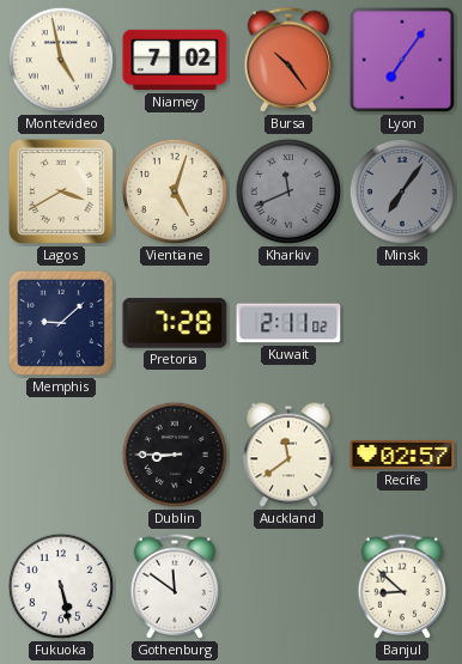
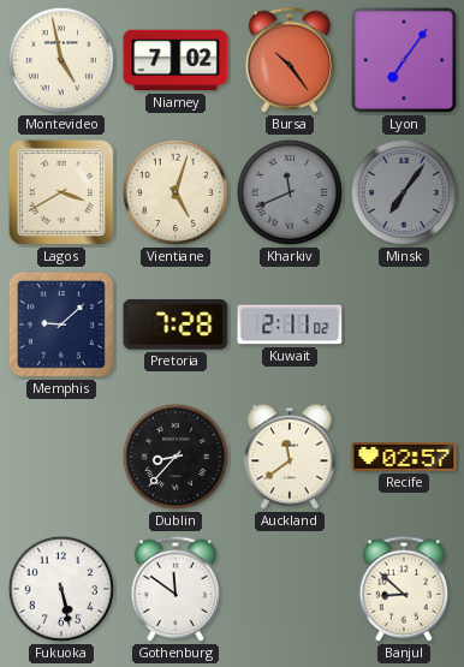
Dublin: 8:45 -> 8:37
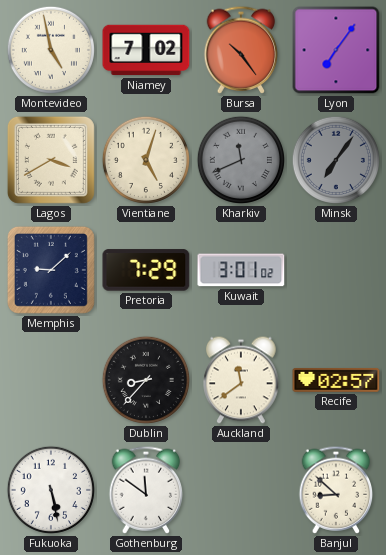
Pretoria: 7:28 -> 7:29
Kuwait: 2:11 -> 3:01
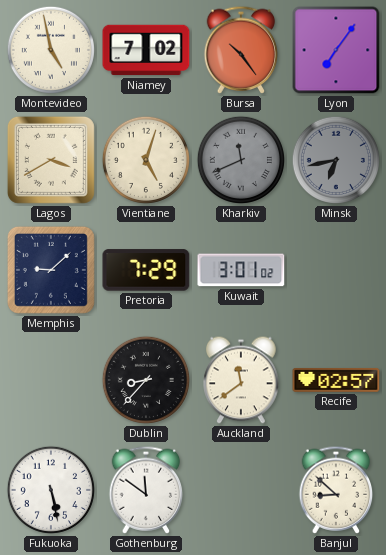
Minsk: 7:06 -> 6:43
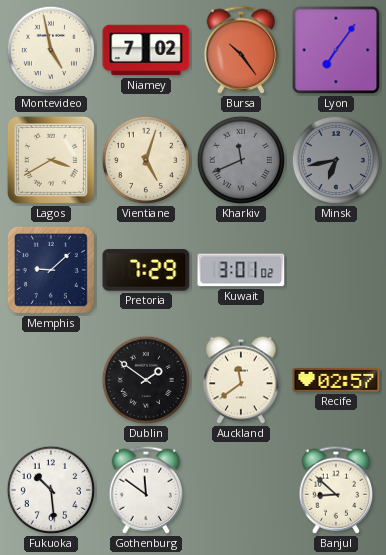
Dublin: 8:37 -> 1:51
Fukuoka: 5:28 -> 10:29
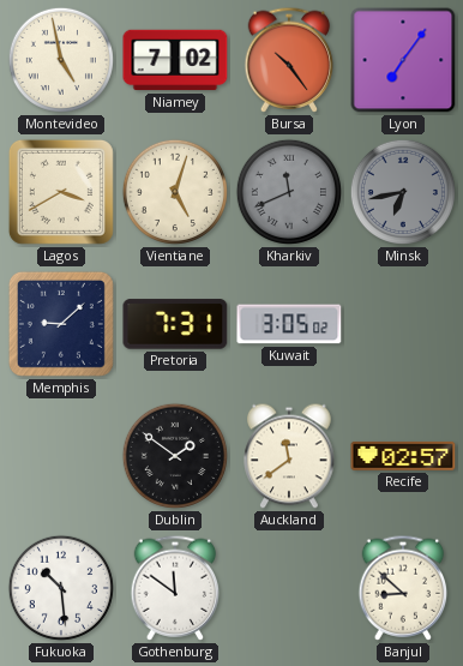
Pretoria: 7:29 -> 7:31
Kuwait: 3:01 -> 3:05
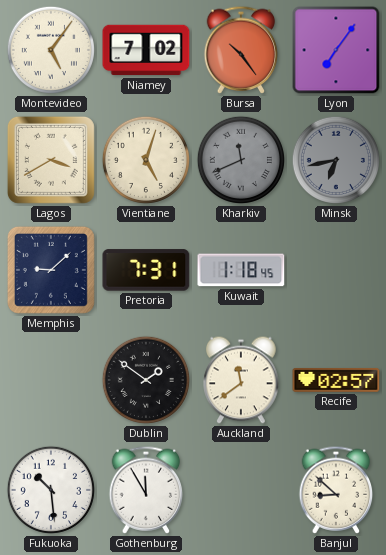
Montevideo: 4:58 -> 5:06
Kuwait: 3:05 -> 1:18
Gothenburg: 11:51 -> 11:55
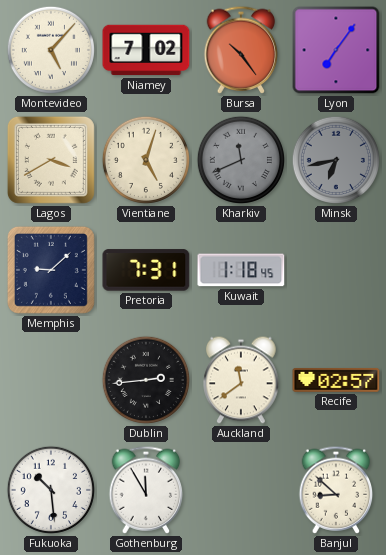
Montevideo: 5:06 -> 5:07
Dublin: 1:51 -> 2:44
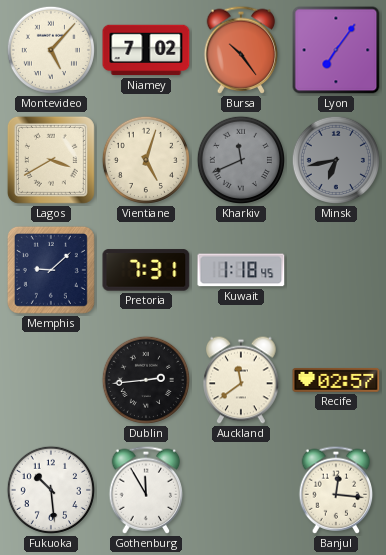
Banjul: 8:52 -> 12:16
